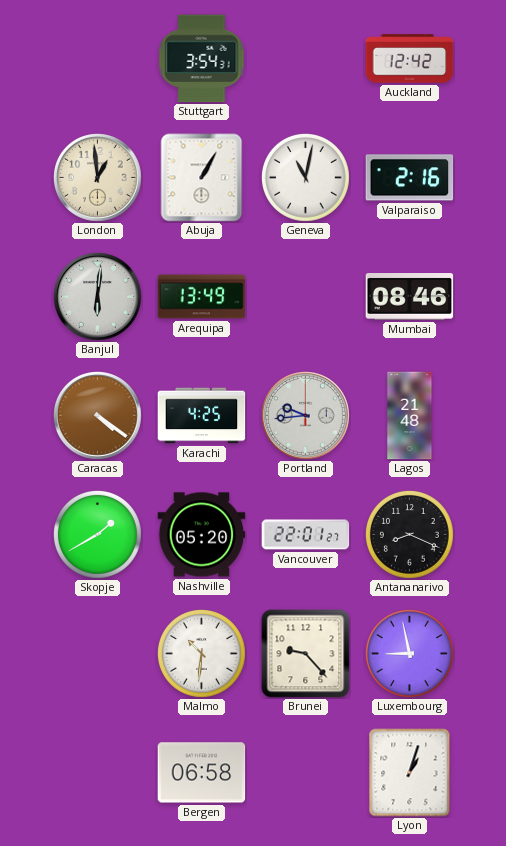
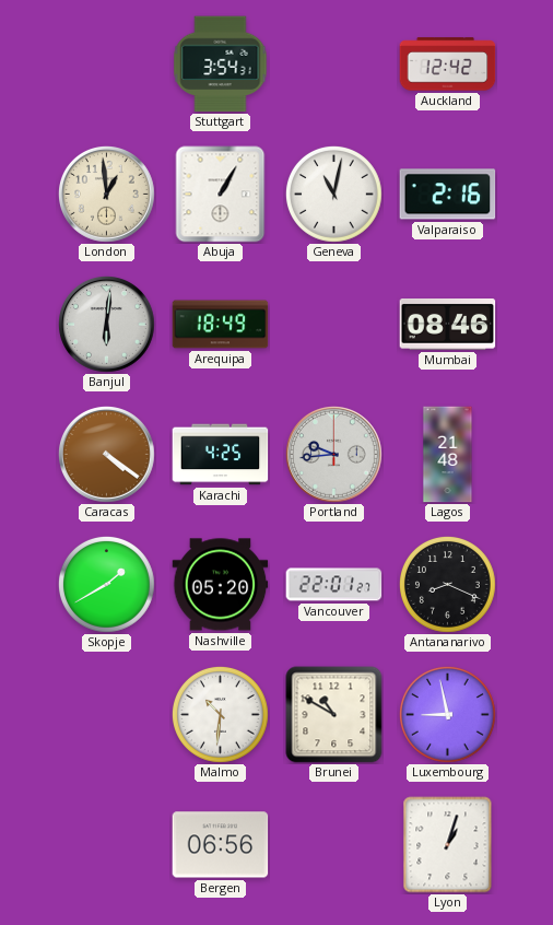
Arequipa: 13:49 -> 18:49
Brunei: 9:23 -> 10:50
Bergen: 06:58 -> 06:56
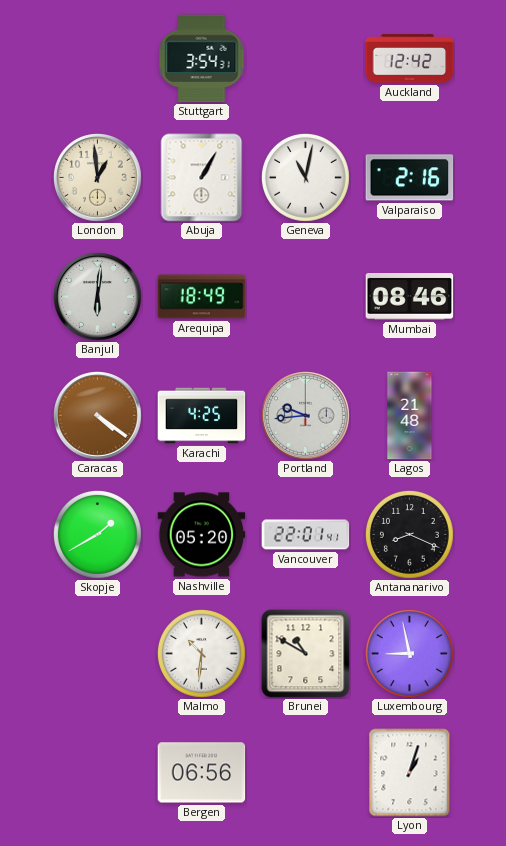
Vancouver: 22:01:27 -> 22:01:41
